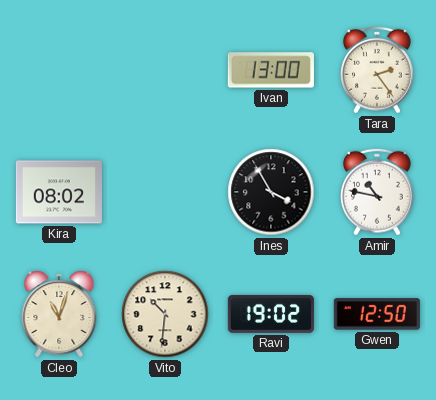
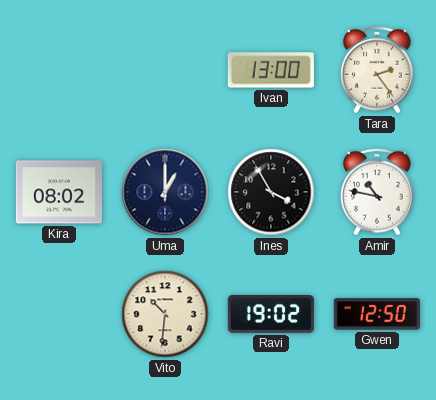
Uma: none -> 1:00
Cleo: 11:03 -> none
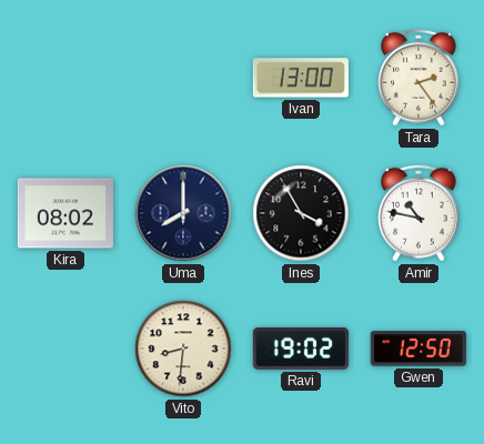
Uma: 1:00 -> 8:00
Vito: 10:31 -> 8:31
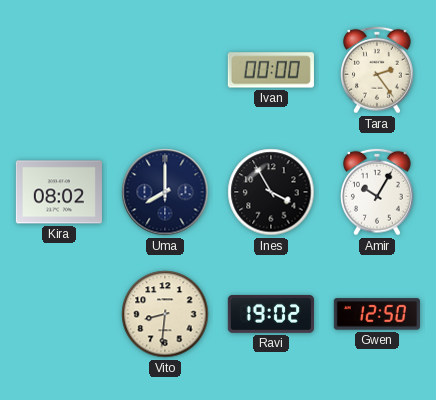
Ivan: 13:00 -> 00:00
Amir: 10:47 -> 10:05
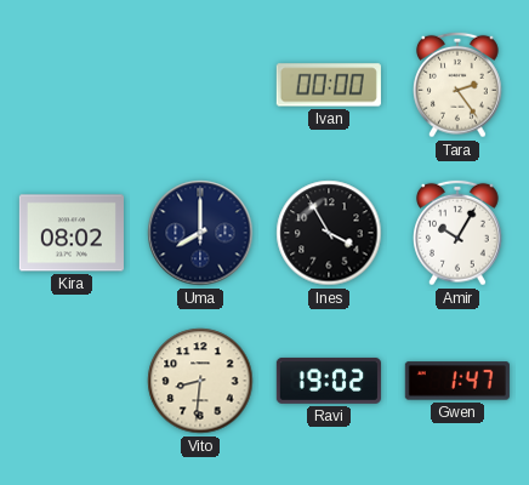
Gwen: 12:50 -> 1:47
